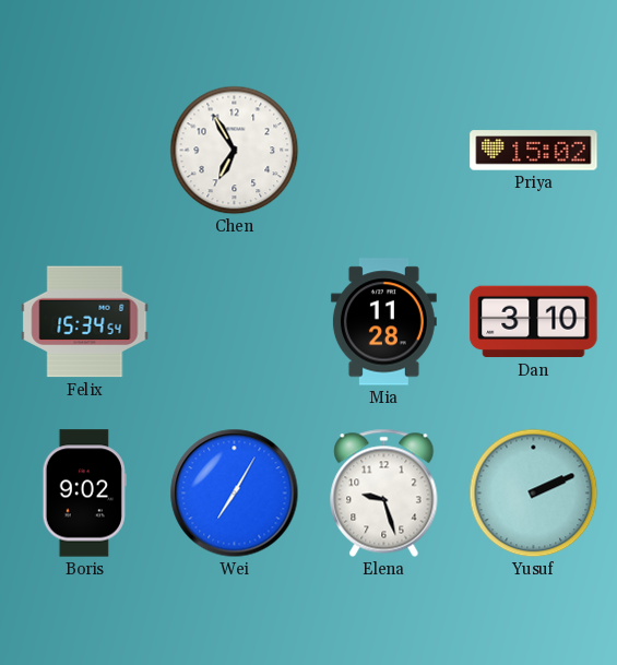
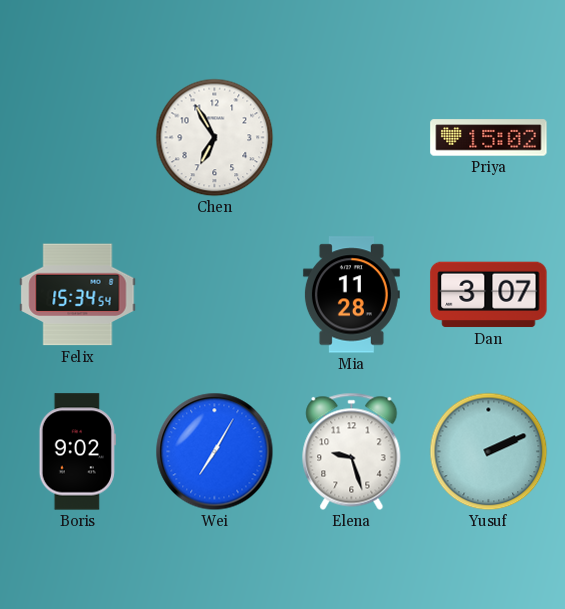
Dan: 3:10 -> 3:07
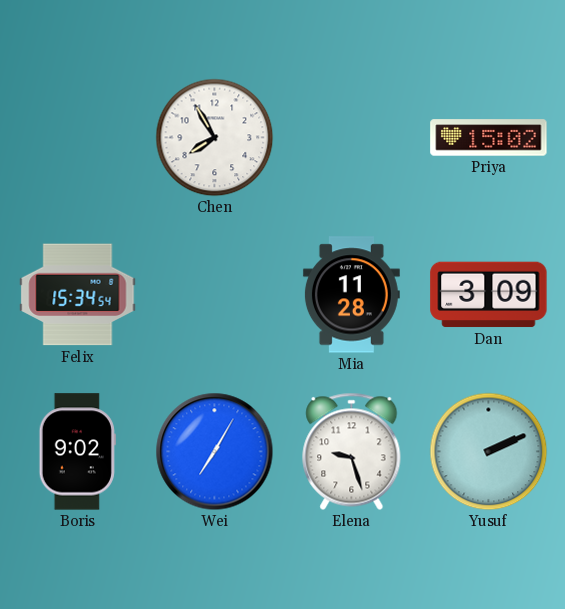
Chen: 6:55 -> 7:55
Dan: 3:07 -> 3:09
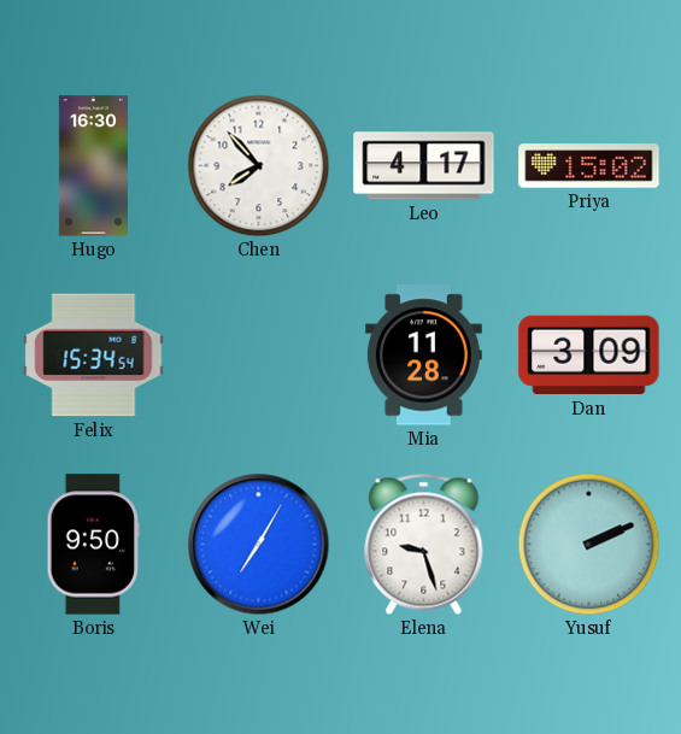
Hugo: none -> 16:30
Chen: 7:55 -> 7:53
Leo: none -> 4:17
Boris: 9:02 -> 9:50
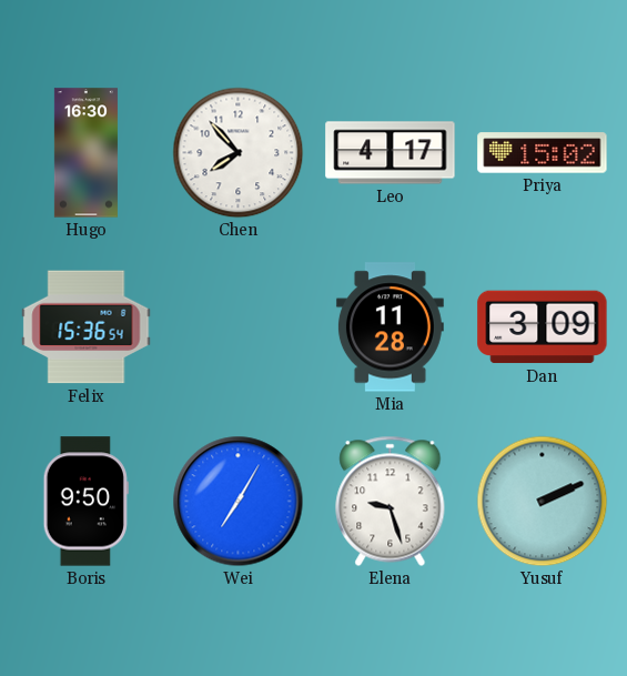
Felix: 15:34 -> 15:36
